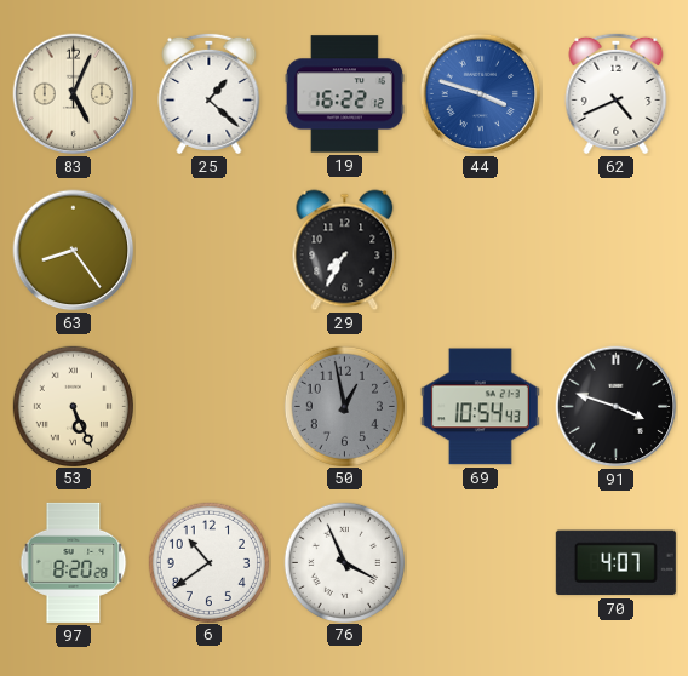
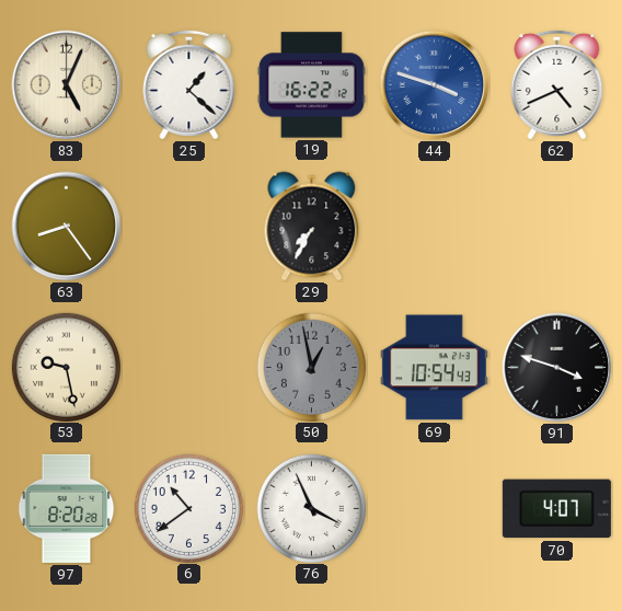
53: 5:26 -> 9:28
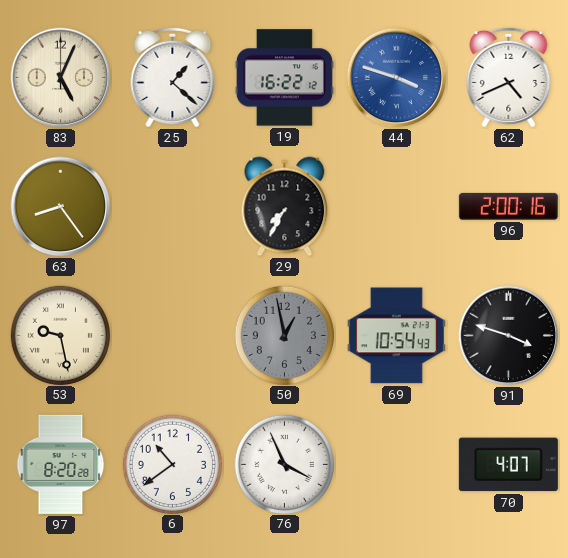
96: none -> 2:00
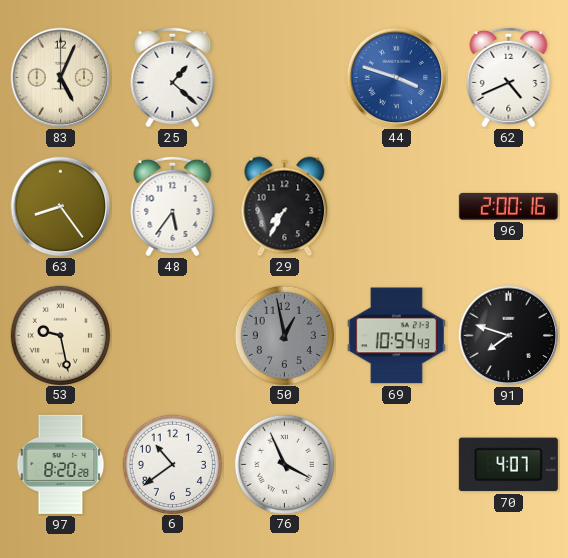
19: 16:22 -> none
48: none -> 5:36
91: 3:48 -> 7:48
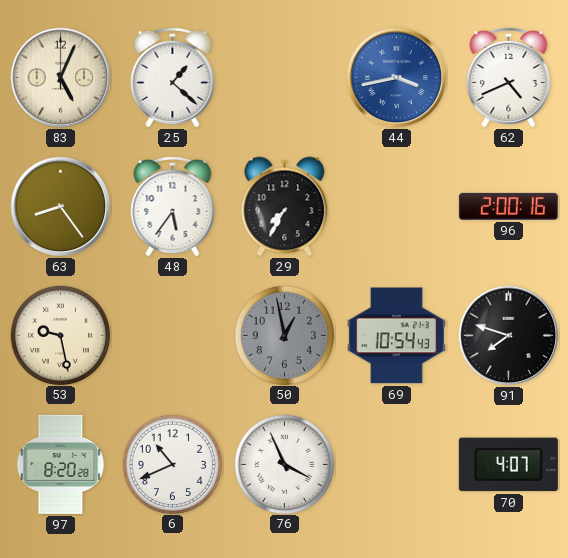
44: 3:48 -> 3:43
6: 10:39 -> 10:41
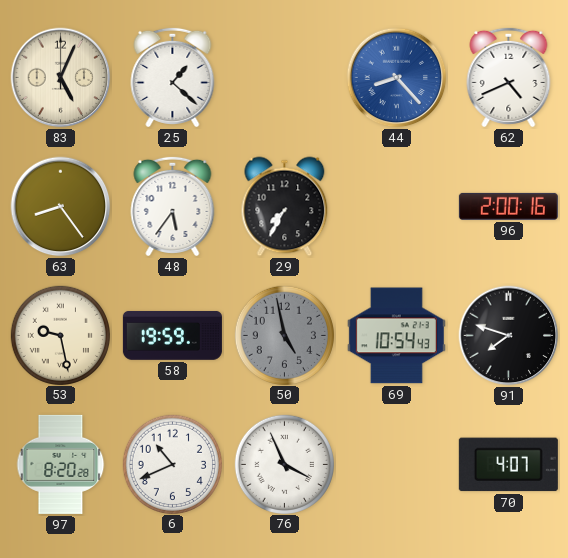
44: 3:43 -> 8:23
58: none -> 19:59
50: 12:58 -> 4:58
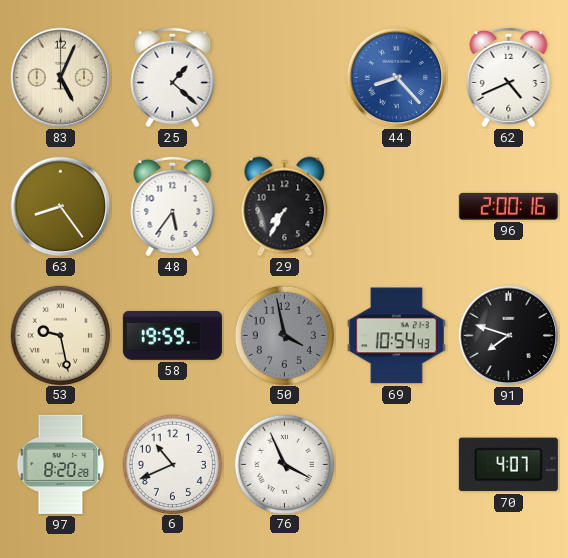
50: 4:58 -> 3:58
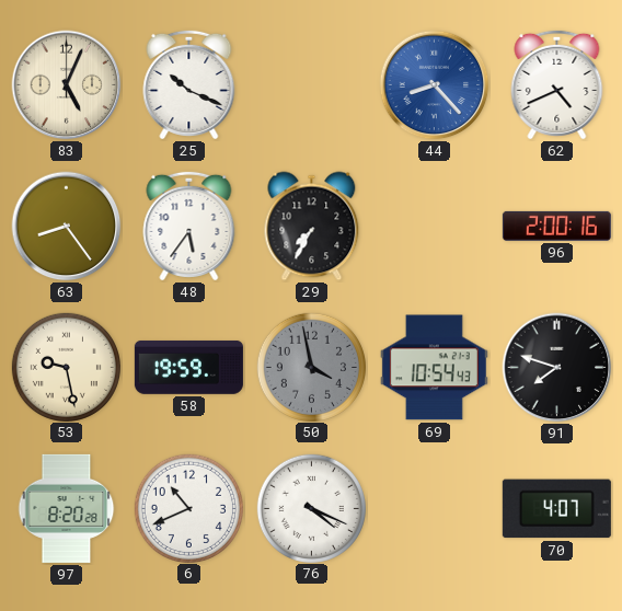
25: 1:22 -> 10:19
76: 3:56 -> 4:19
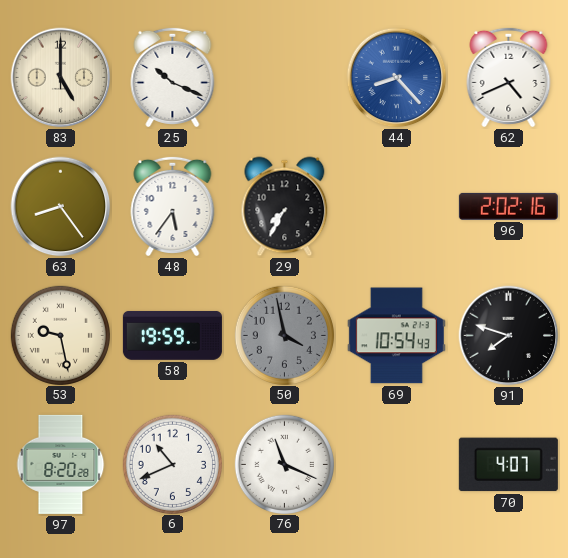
83: 5:04 -> 5:00
96: 2:00 -> 2:02
76: 4:19 -> 11:19
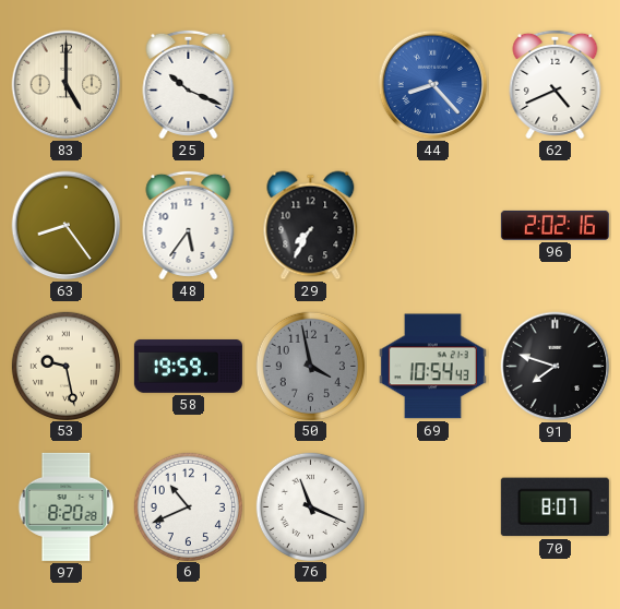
70: 4:07 -> 8:07
